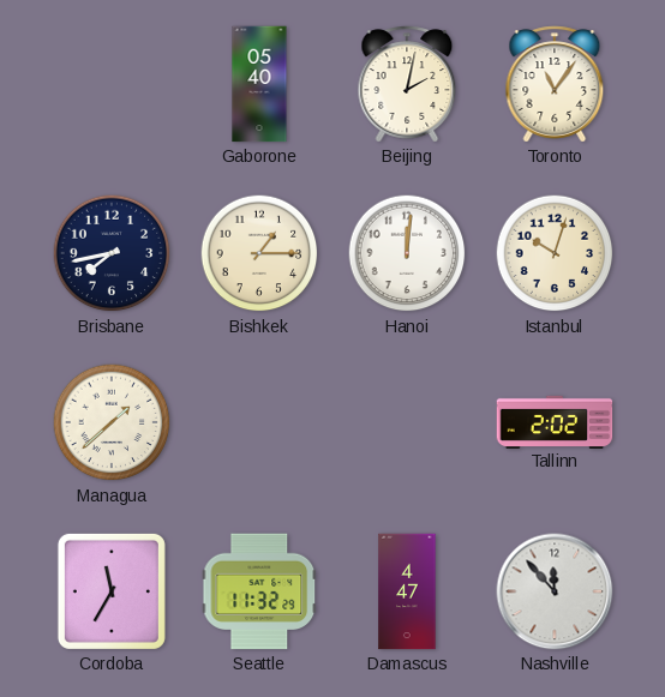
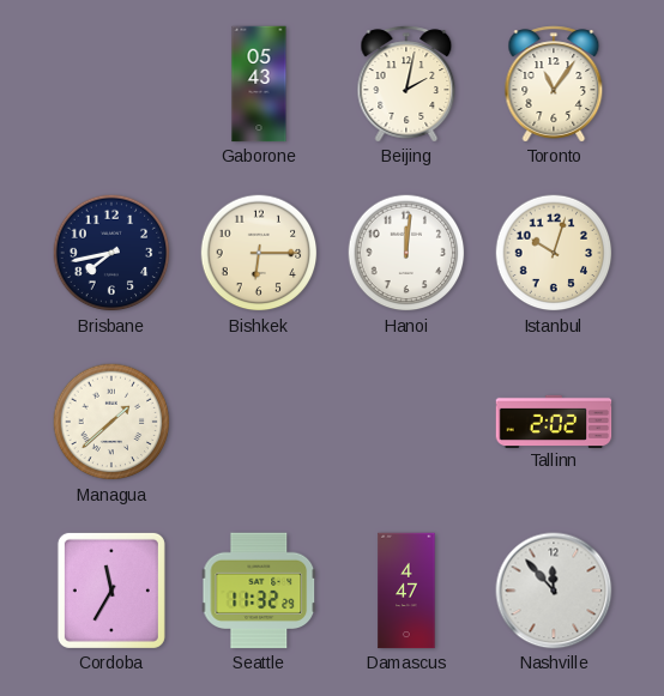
Gaborone: 05:40 -> 05:43
Bishkek: 1:15 -> 6:15
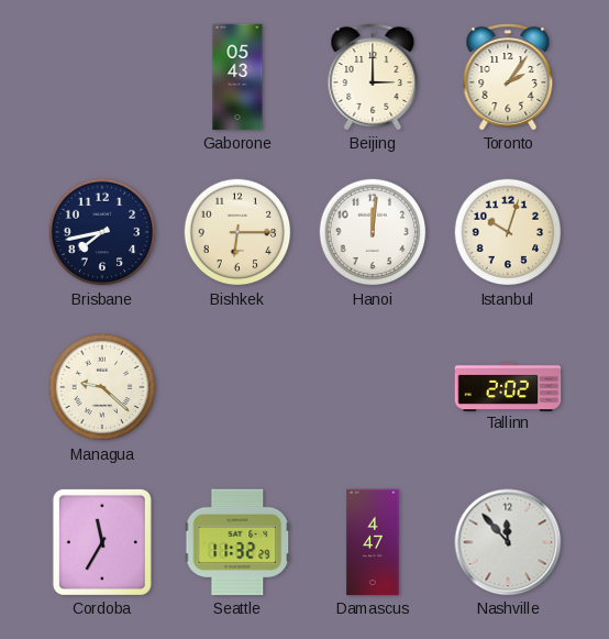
Beijing: 2:02 -> 3:00
Toronto: 11:06 -> 2:06
Managua: 1:38 -> 9:22
